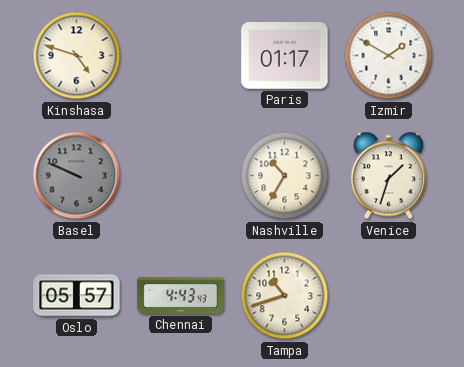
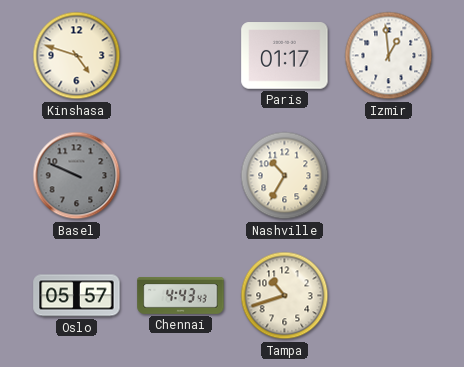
Izmir: 1:50 -> 12:59
Venice: 1:33 -> none
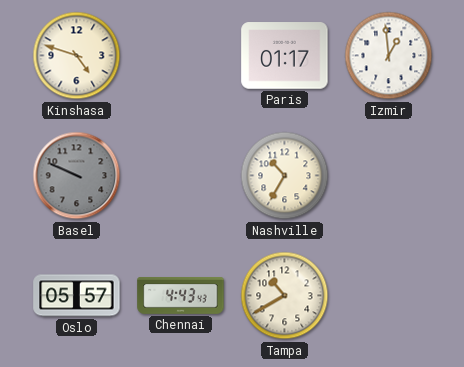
Tampa: 10:42 -> 10:40
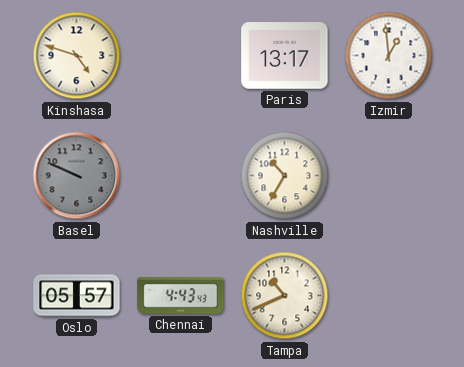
Paris: 01:17 -> 13:17
Tampa: 10:40 -> 10:41
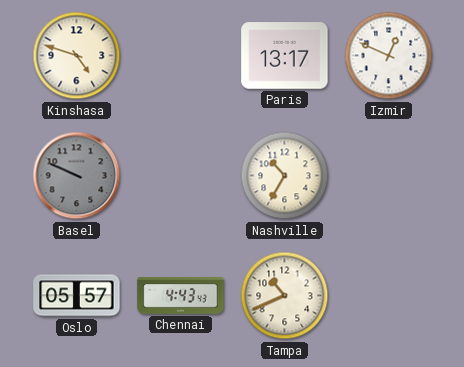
Izmir: 12:59 -> 12:49
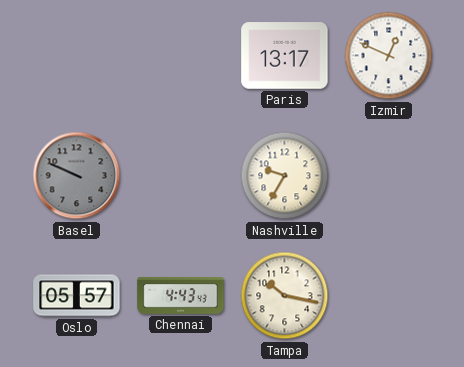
Kinshasa: 4:48 -> none
Nashville: 10:35 -> 9:35
Tampa: 10:41 -> 10:17
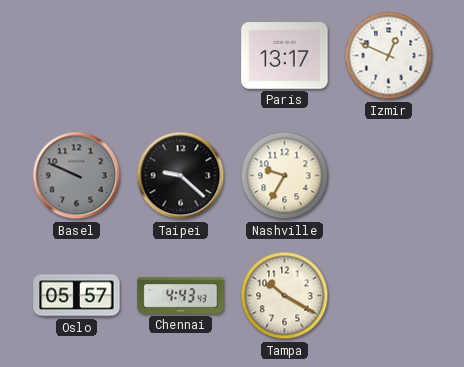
Taipei: none -> 9:22
Tampa: 10:17 -> 10:20
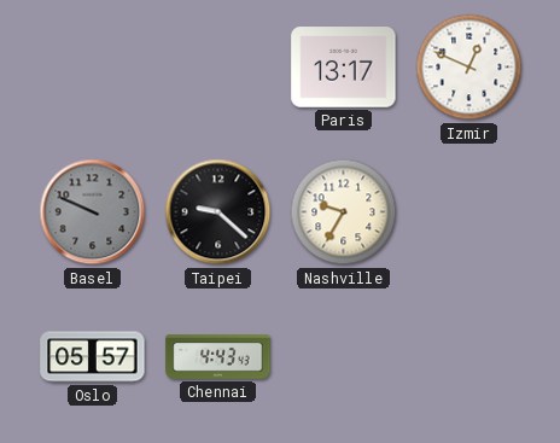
Tampa: 10:20 -> none
